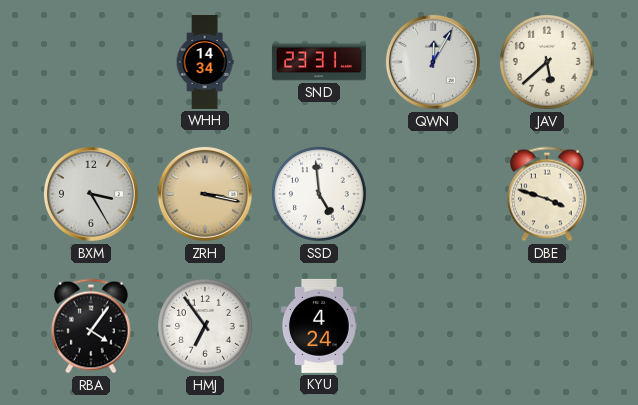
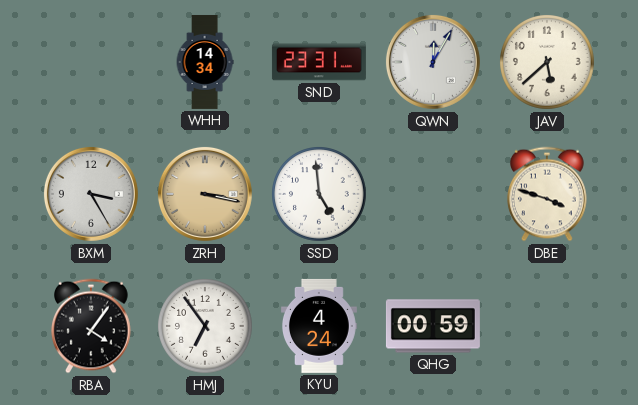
QHG: none -> 00:59
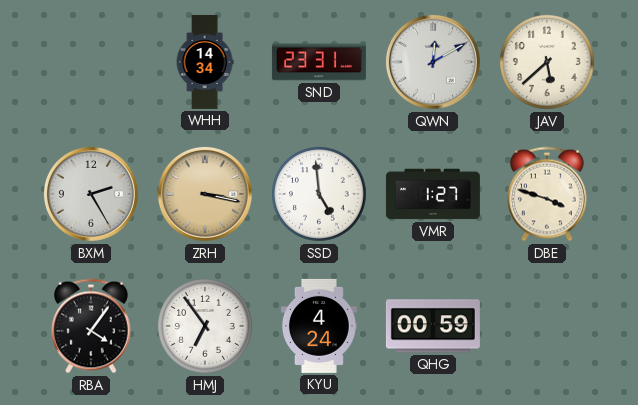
QWN: 12:05 -> 12:10
BXM: 3:25 -> 2:25
VMR: none -> 1:27
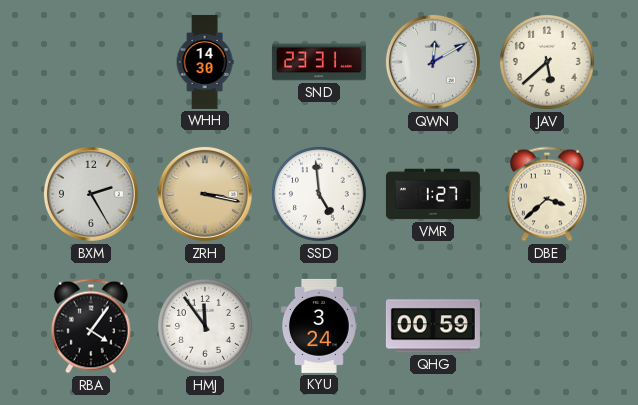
WHH: 14:34 -> 14:30
DBE: 3:48 -> 3:38
HMJ: 6:54 -> 11:54
KYU: 4:24 -> 3:24
